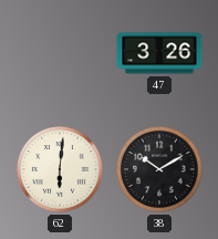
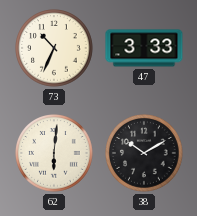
73: none -> 10:34
47: 3:26 -> 3:33
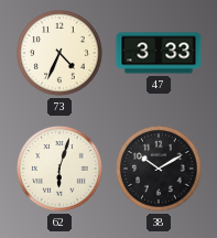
73: 10:34 -> 4:34
62: 6:01 -> 6:03
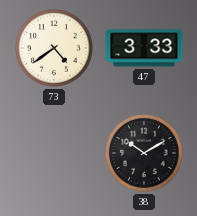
73: 4:34 -> 4:39
62: 6:03 -> none
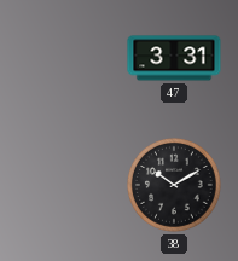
73: 4:39 -> none
47: 3:33 -> 3:31
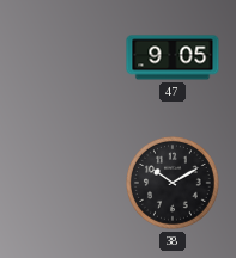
47: 3:31 -> 9:05
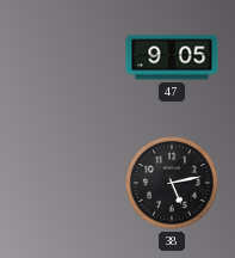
38: 10:10 -> 5:13
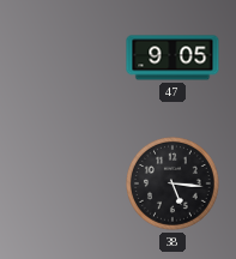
38: 5:13 -> 5:16
